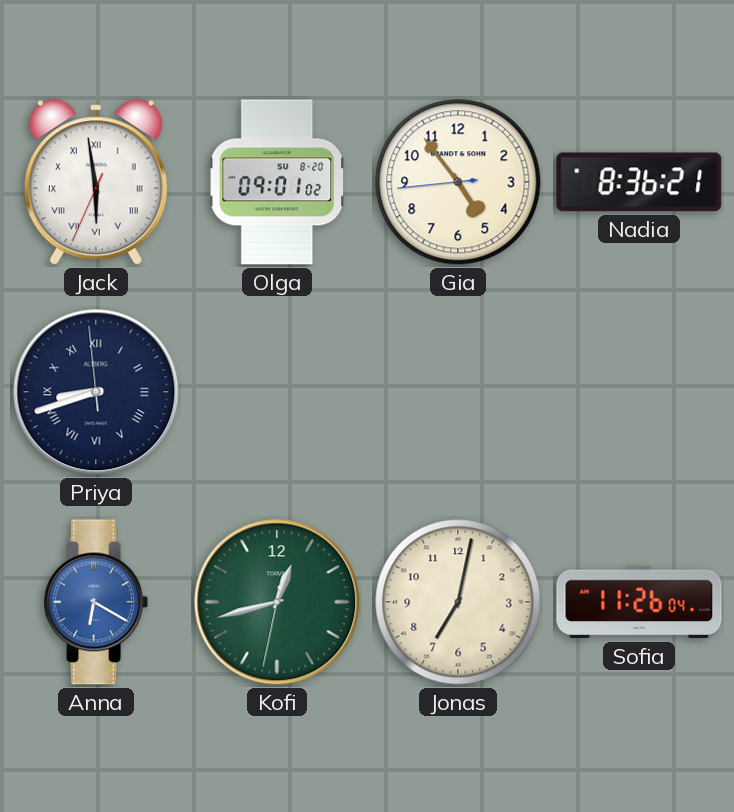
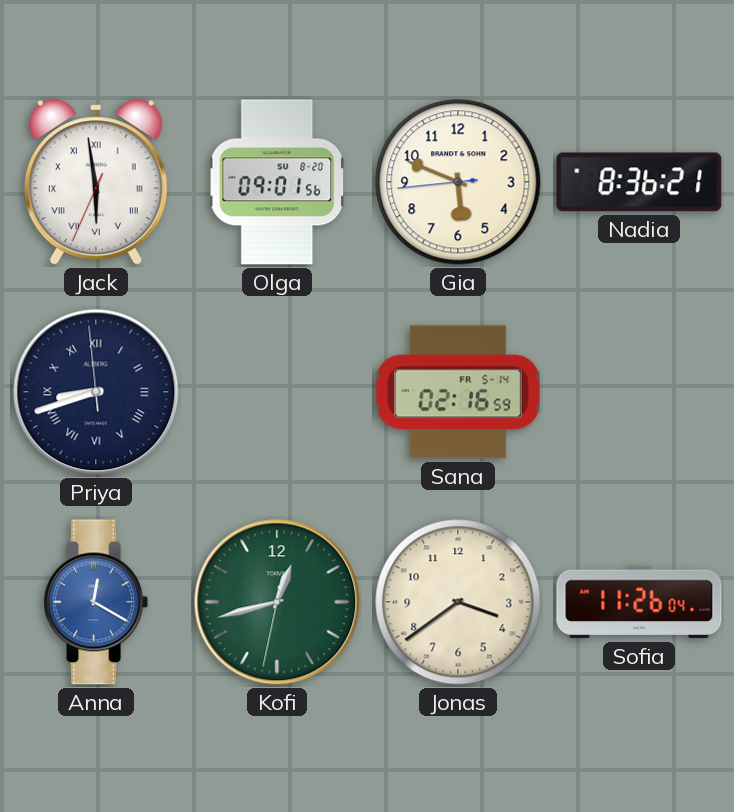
Olga: 09:01:02 -> 09:01:56
Gia: 4:53 -> 5:48
Sana: none -> 02:16
Anna: 6:20 -> 12:20
Jonas: 7:02 -> 3:39
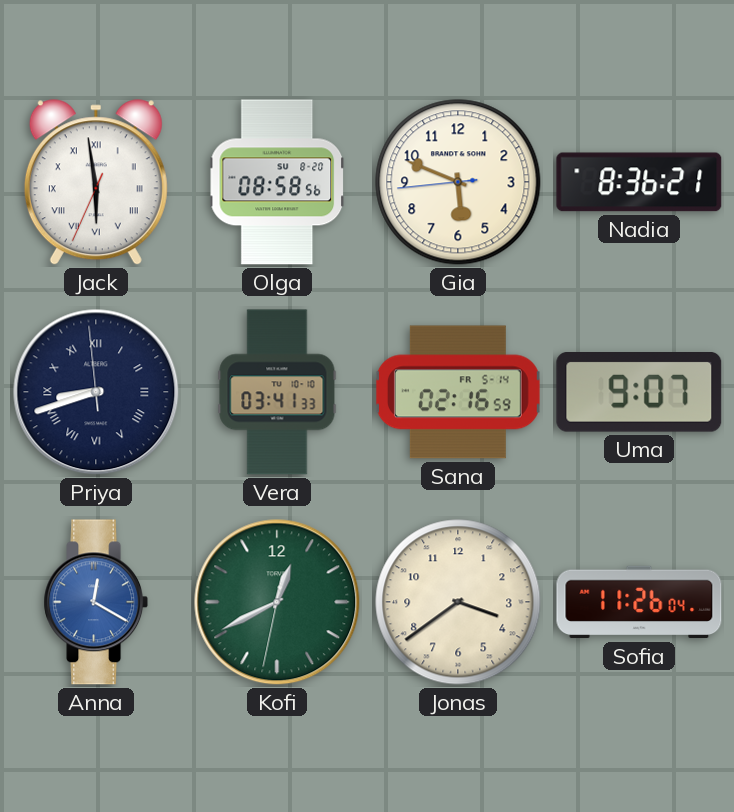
Olga: 09:01 -> 08:58
Vera: none -> 03:41
Uma: none -> 9:07
Kofi: 12:42 -> 12:40
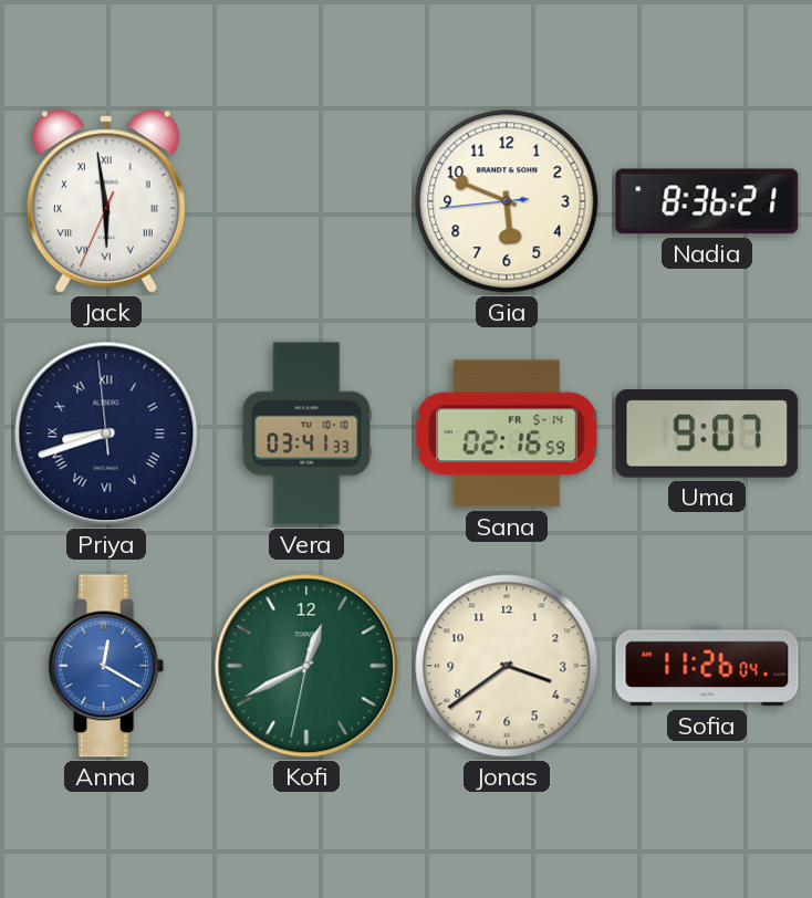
Olga: 08:58 -> none
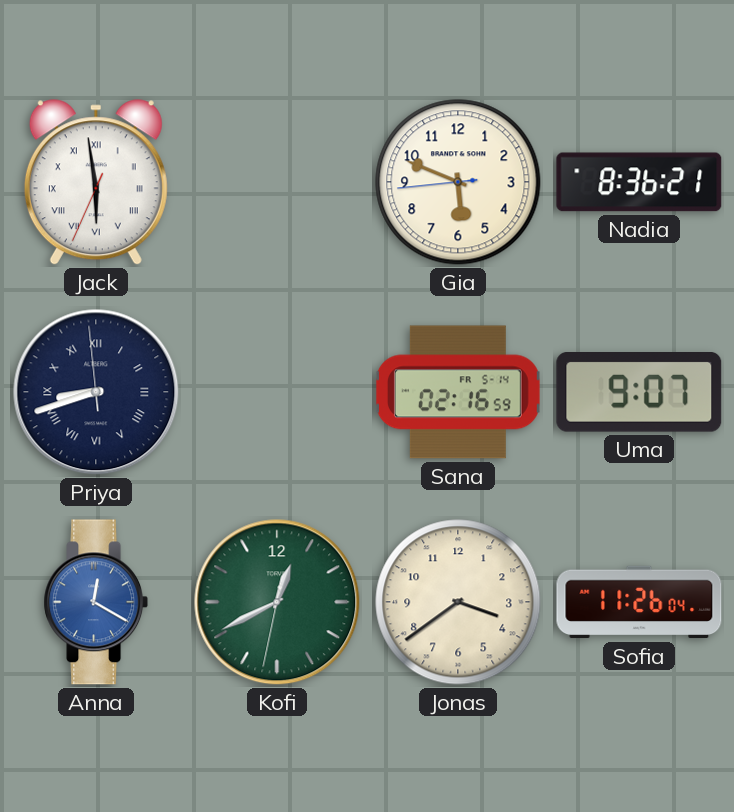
Vera: 03:41 -> none
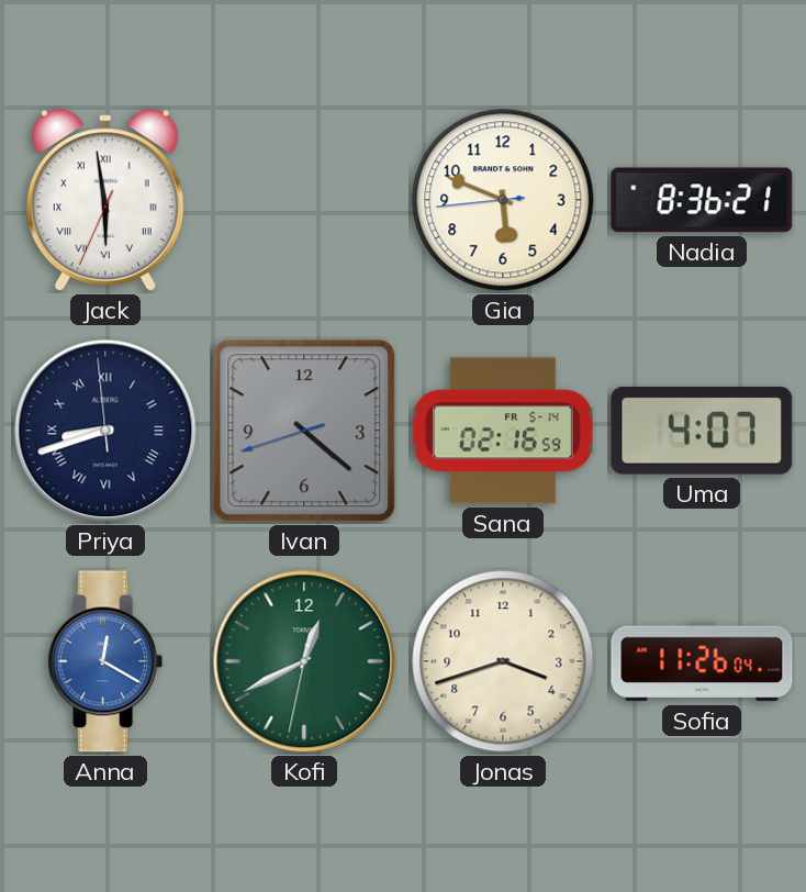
Ivan: none -> 4:21
Uma: 9:07 -> 4:07
Jonas: 3:39 -> 3:42
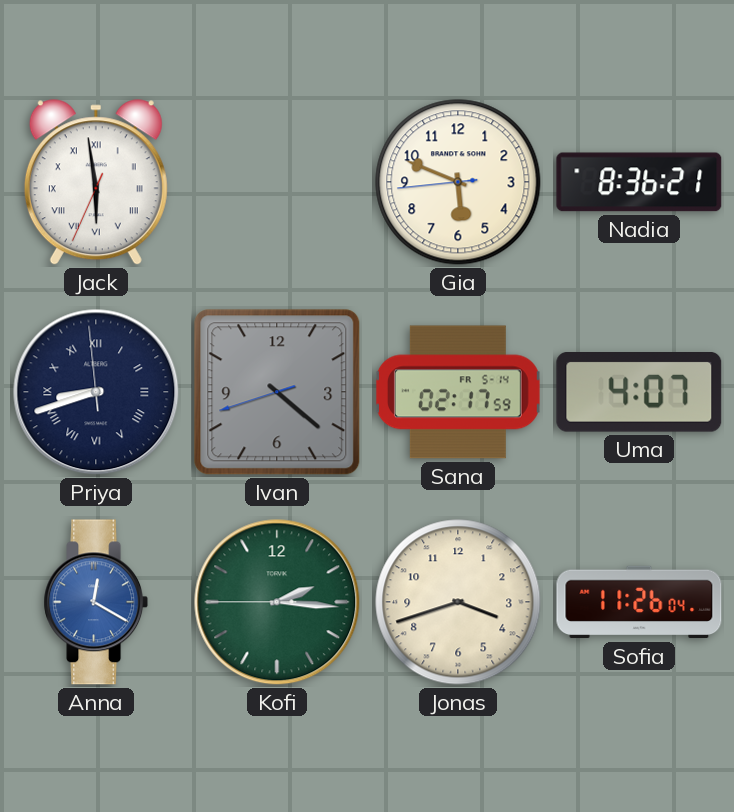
Sana: 02:16 -> 02:17
Kofi: 12:40 -> 2:15
